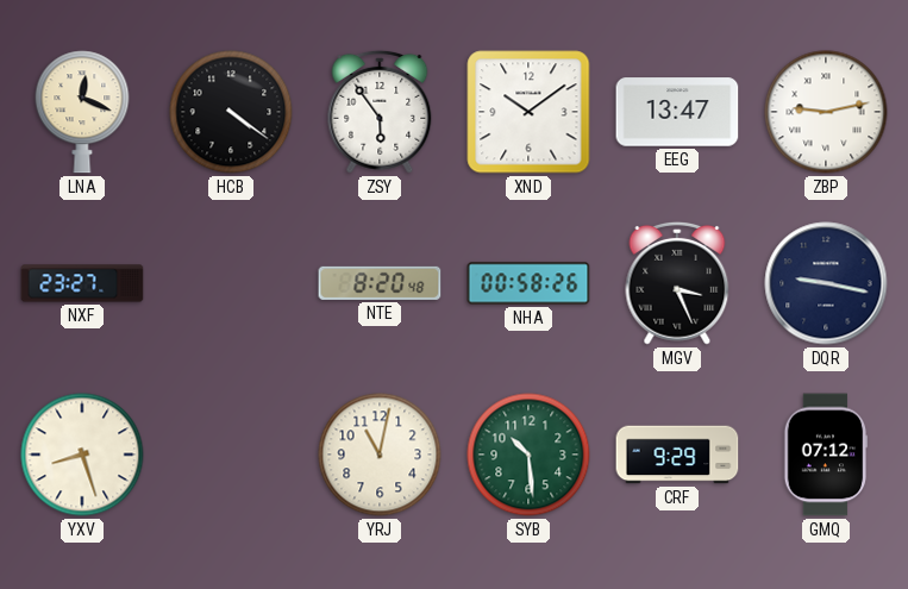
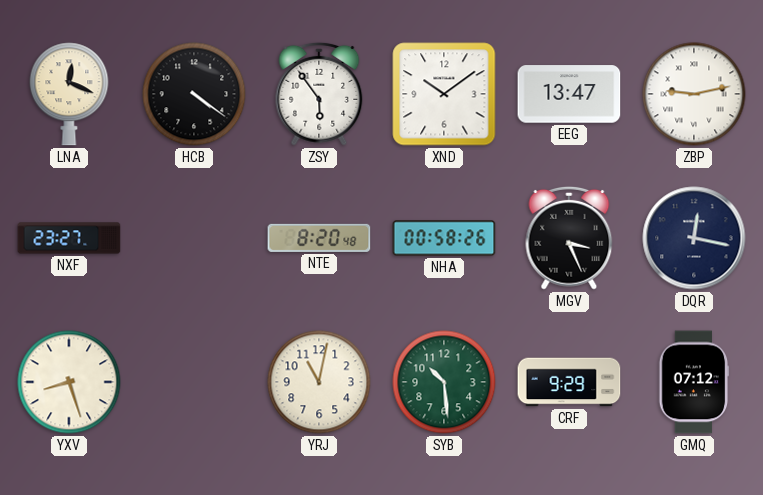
DQR: 9:17 -> 12:17
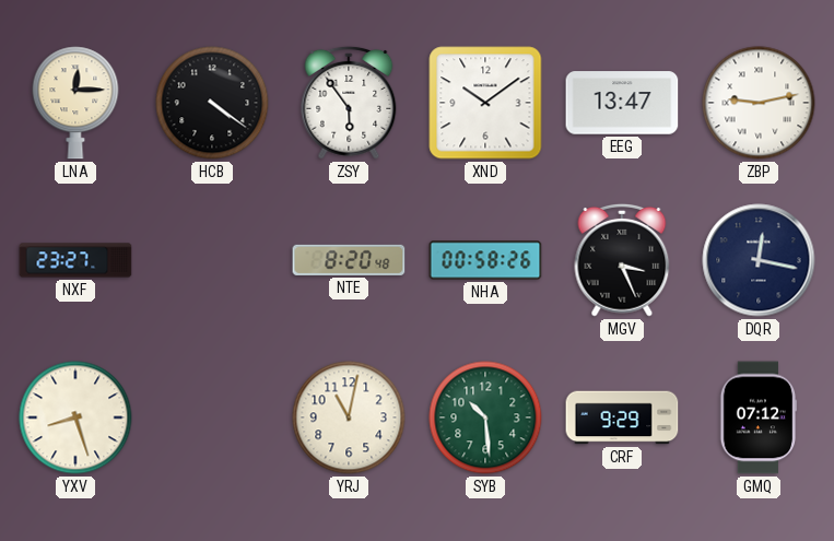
LNA: 12:19 -> 12:15
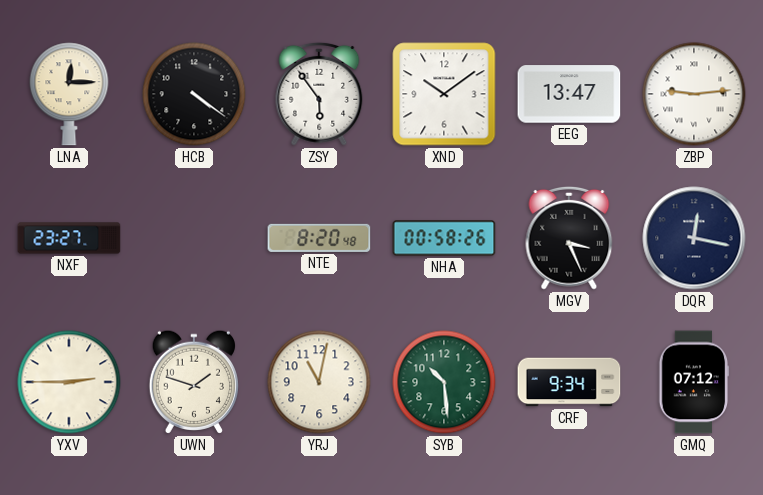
ZBP: 9:13 -> 9:14
YXV: 8:27 -> 2:45
UWN: none -> 1:48
CRF: 9:29 -> 9:34
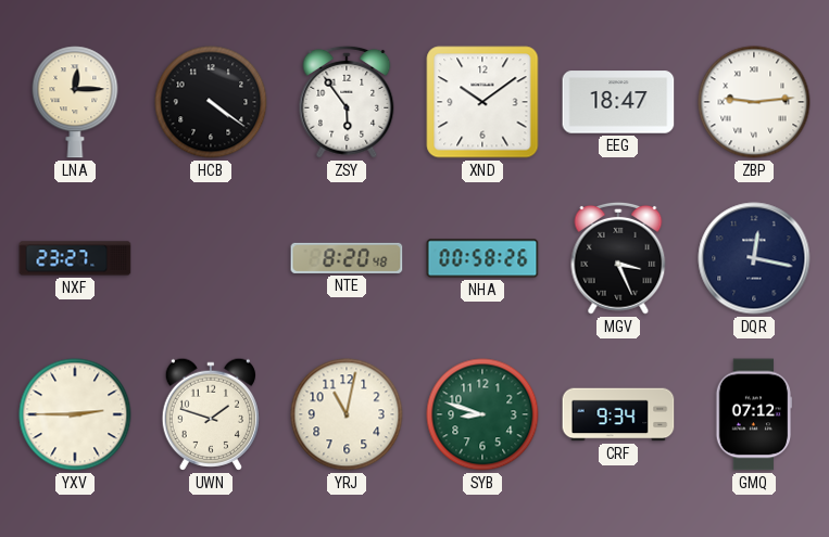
EEG: 13:47 -> 18:47
SYB: 10:29 -> 8:48
